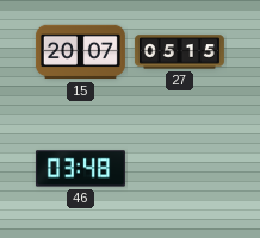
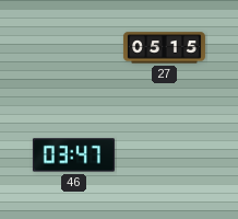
15: 20:07 -> none
46: 03:48 -> 03:47
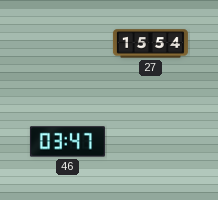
27: 05:15 -> 15:54
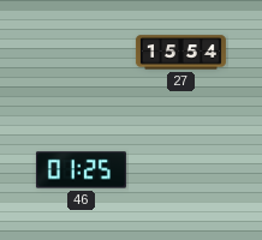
46: 03:47 -> 01:25
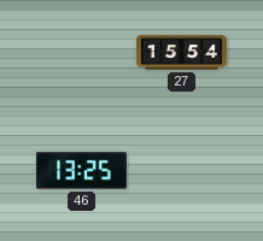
46: 01:25 -> 13:25
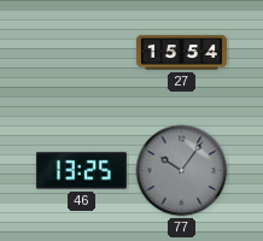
77: none -> 10:06
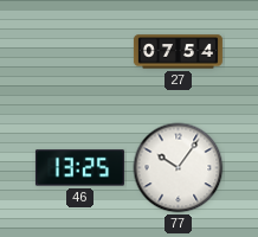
27: 15:54 -> 07:54
77 dial: grey -> white
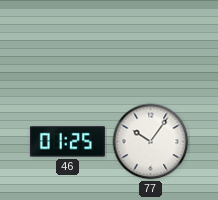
27: 07:54 -> none
46: 13:25 -> 01:25
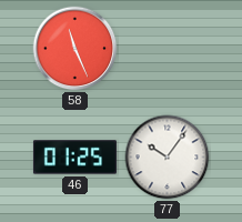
58: none -> 11:26
